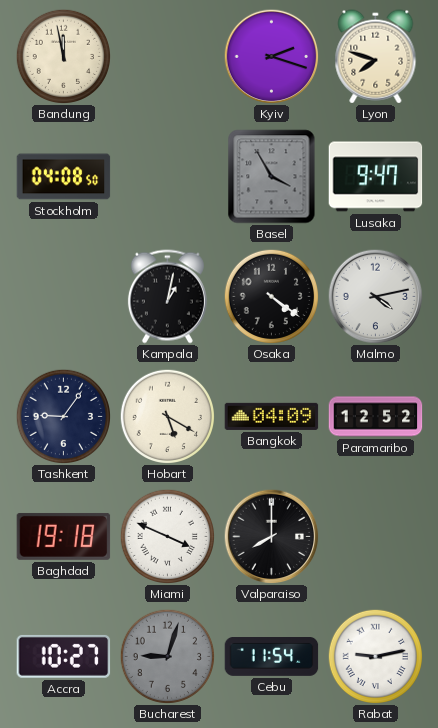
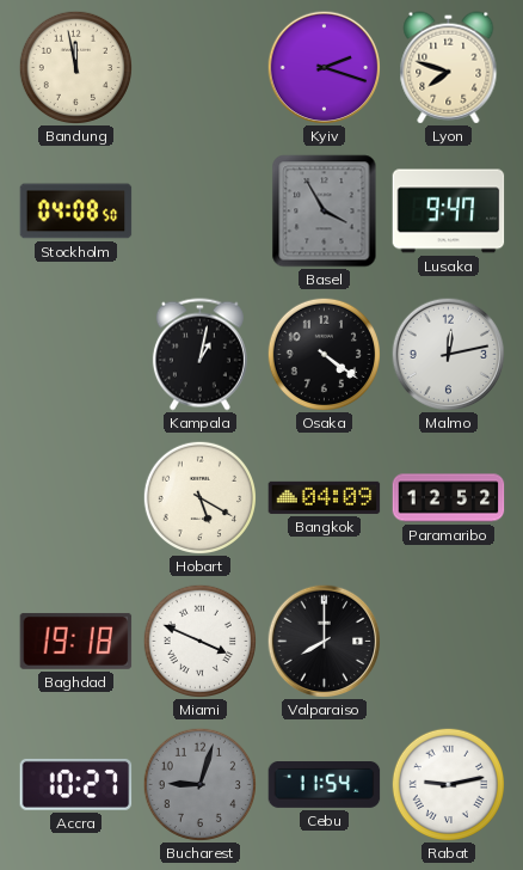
Malmo: 4:13 -> 12:13
Tashkent: 9:06 -> none
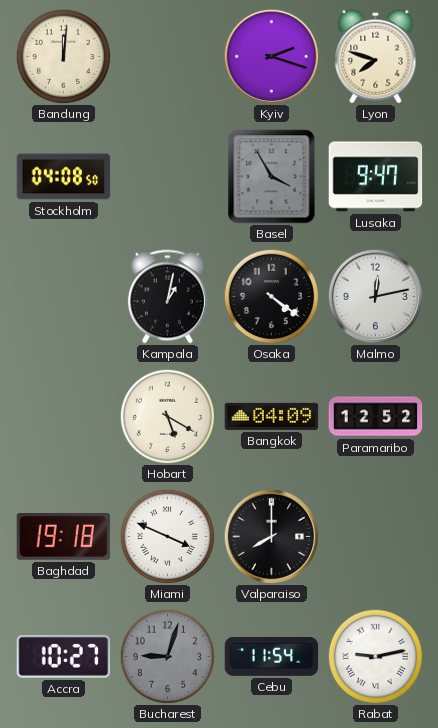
Bandung: 11:58 -> 12:01
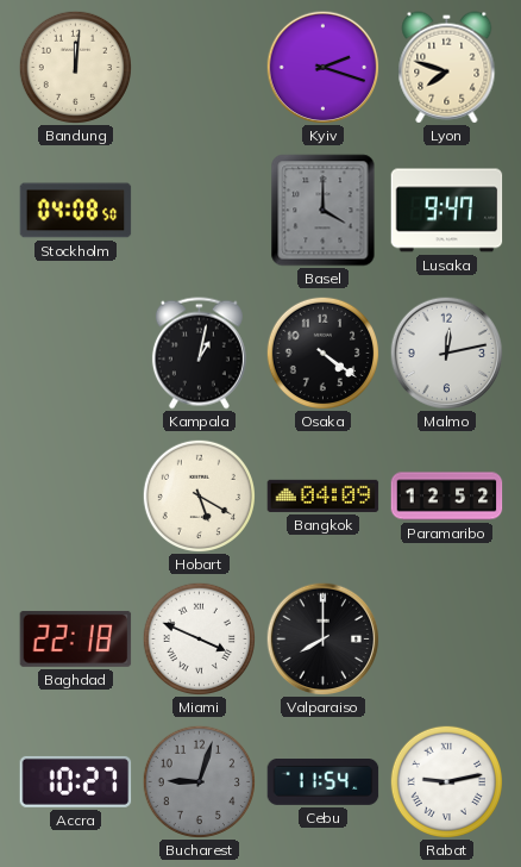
Basel: 3:55 -> 4:00
Baghdad: 19:18 -> 22:18
